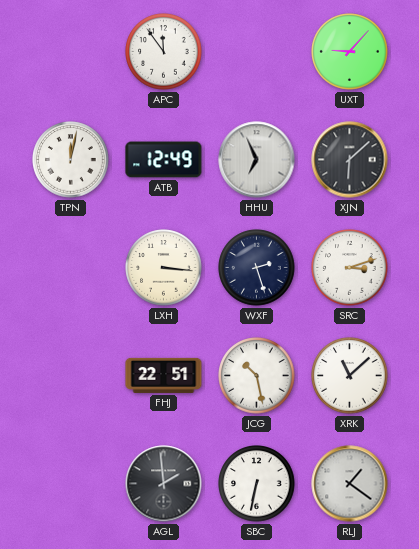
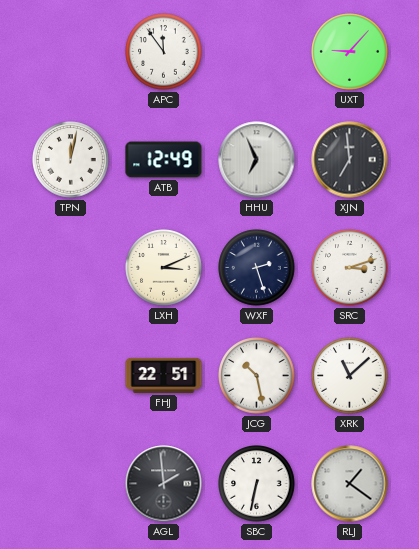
XJN: 6:08 -> 6:59
LXH: 3:16 -> 3:11
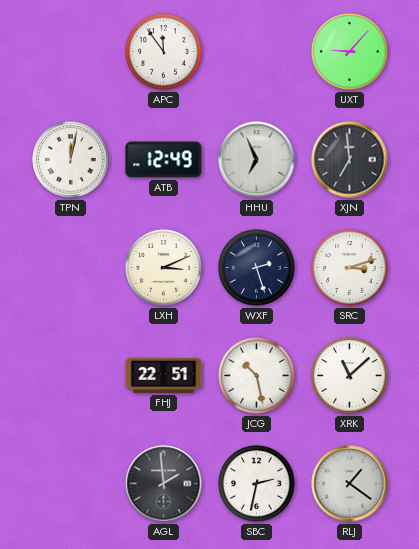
SBC: 6:32 -> 2:32
